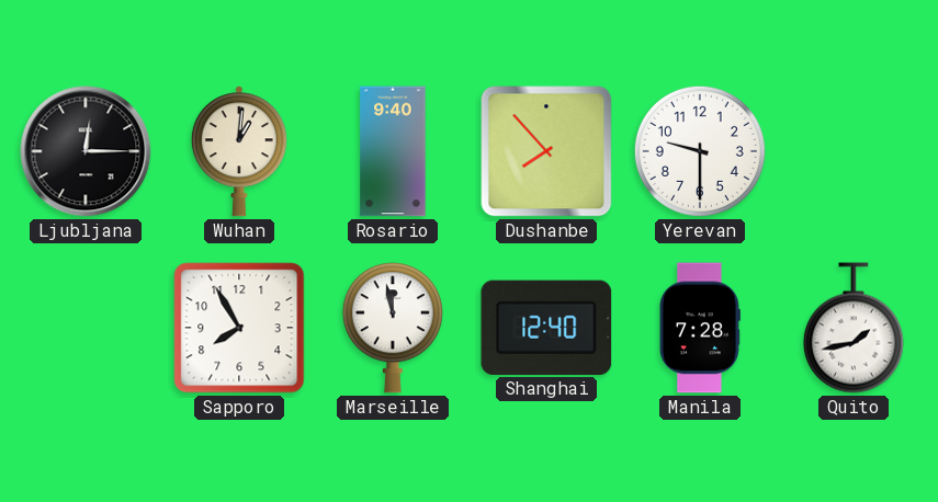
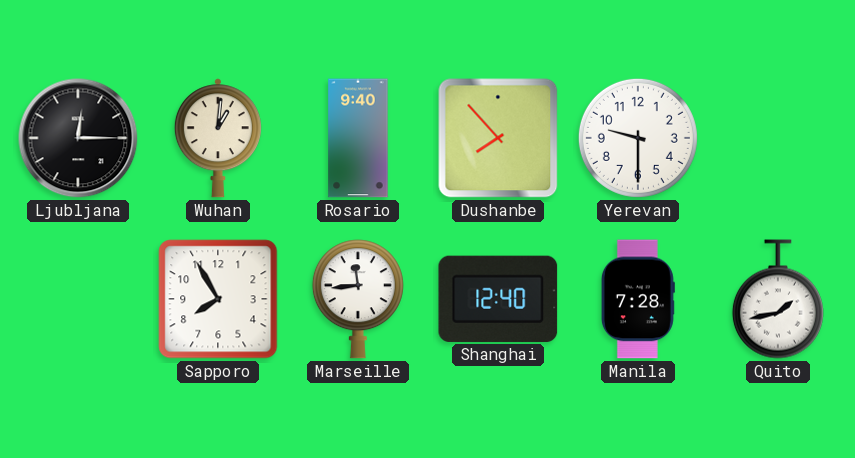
Marseille: 11:58 -> 11:44
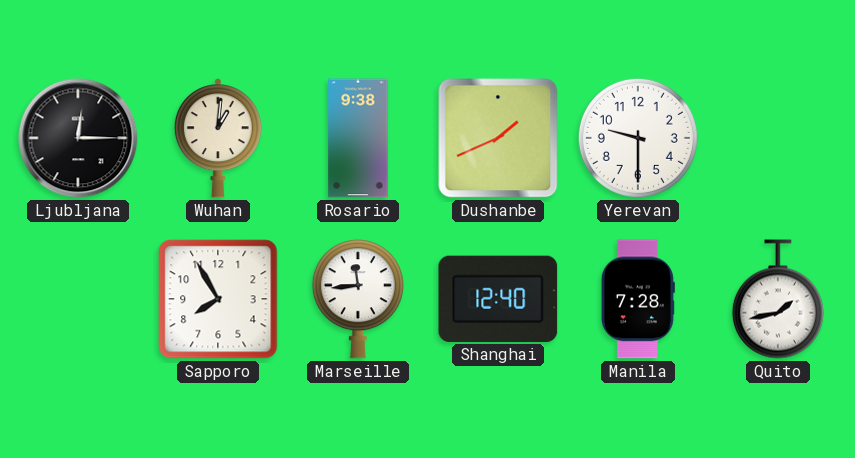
Rosario: 9:40 -> 9:38
Dushanbe: 7:53 -> 1:41
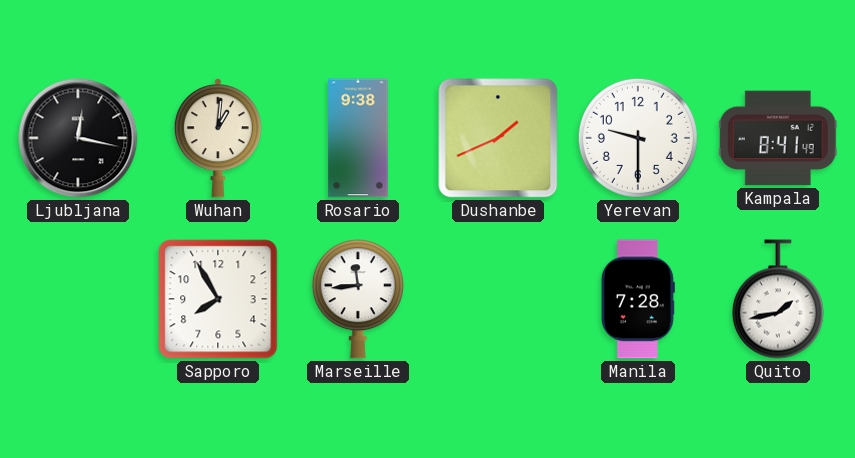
Ljubljana: 12:15 -> 12:17
Kampala: none -> 8:41
Shanghai: 12:40 -> none
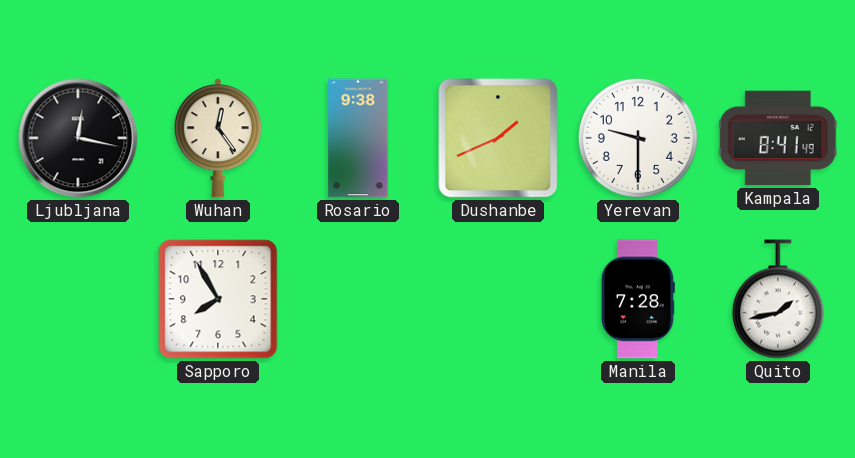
Wuhan: 1:01 -> 12:24
Marseille: 11:44 -> none
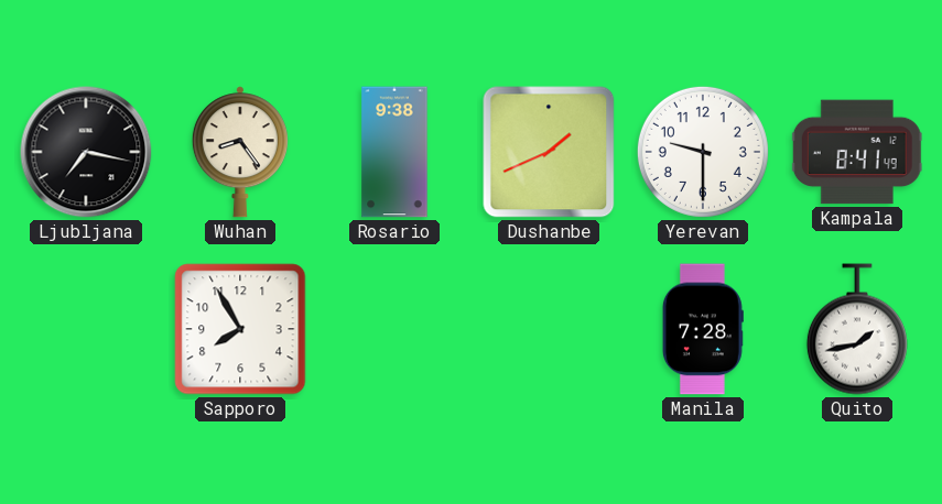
Ljubljana: 12:17 -> 7:17
Wuhan: 12:24 -> 8:24
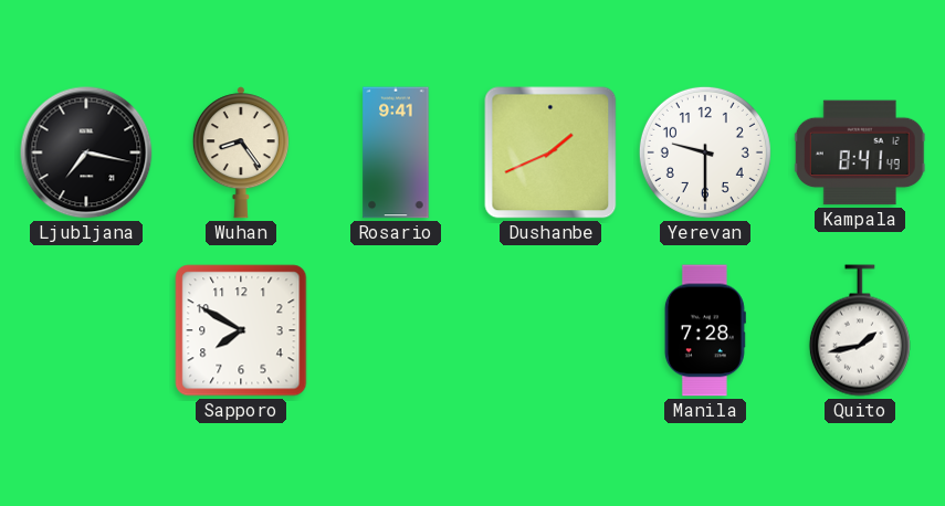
Rosario: 9:38 -> 9:41
Sapporo: 7:55 -> 7:50
